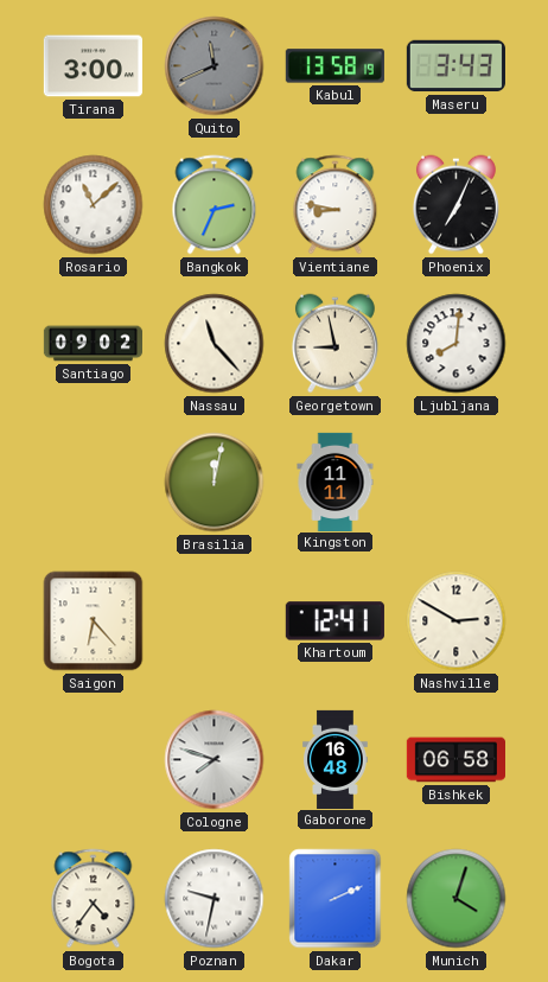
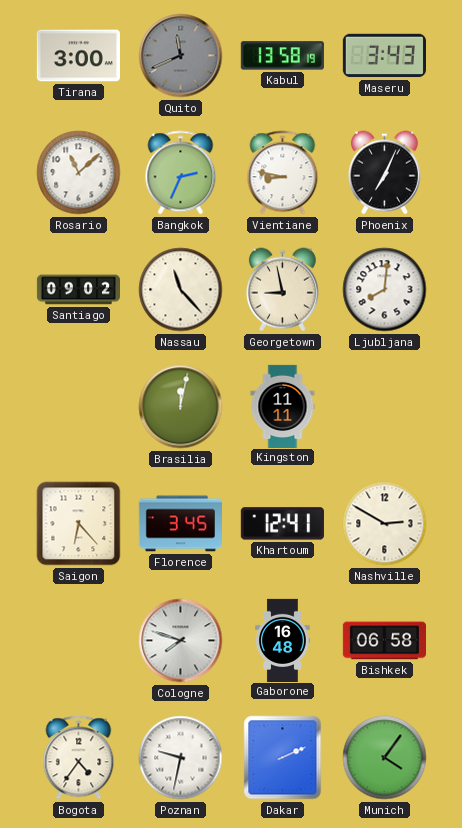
Florence: none -> 3:45
Munich: 4:03 -> 4:06
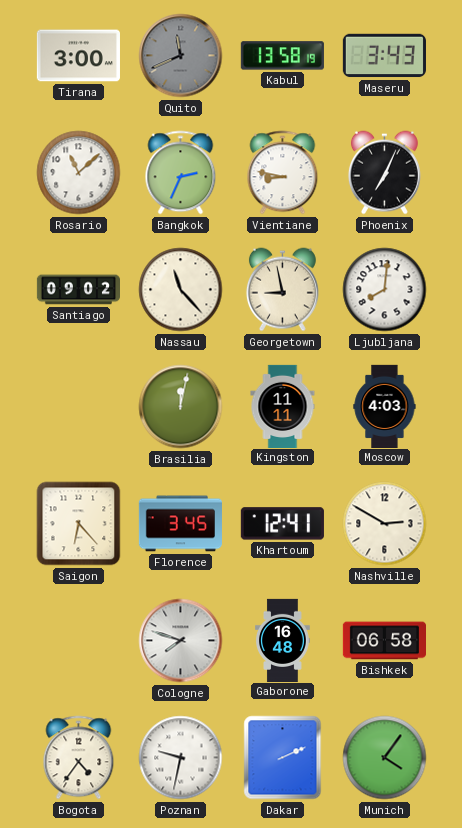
Moscow: none -> 4:03
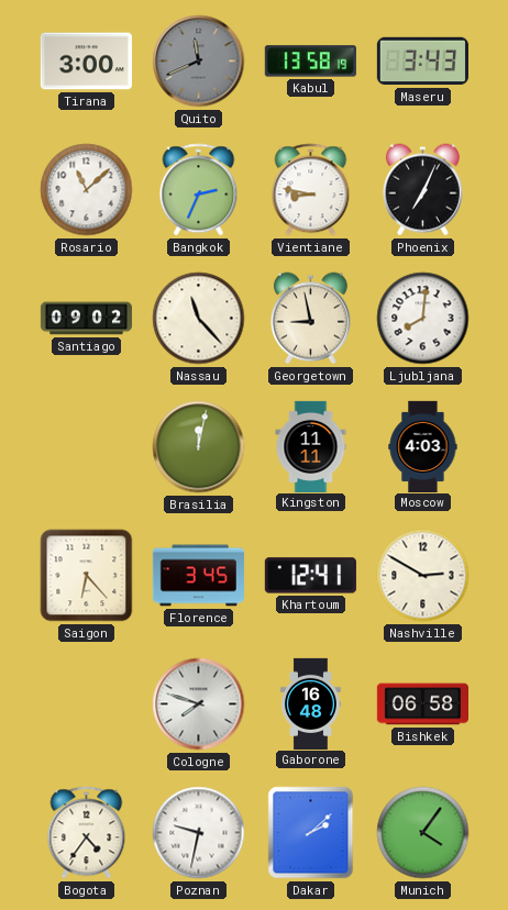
Dakar: 2:11 -> 2:08
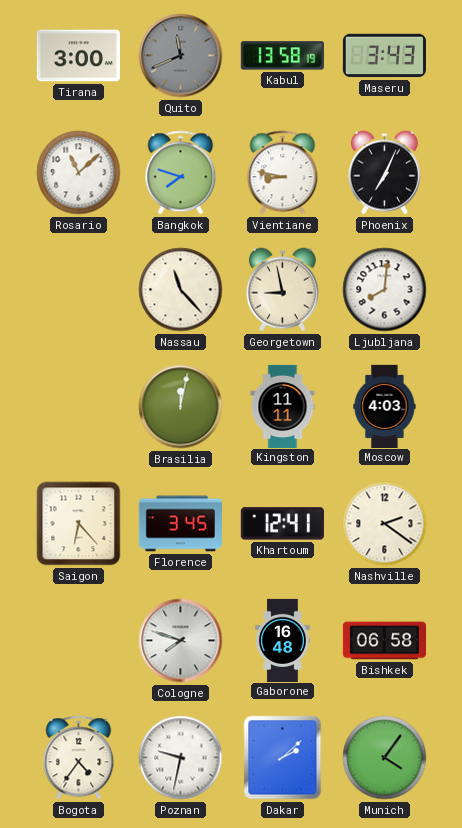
Bangkok: 2:34 -> 7:48
Santiago: 09:02 -> none
Nashville: 2:50 -> 2:21
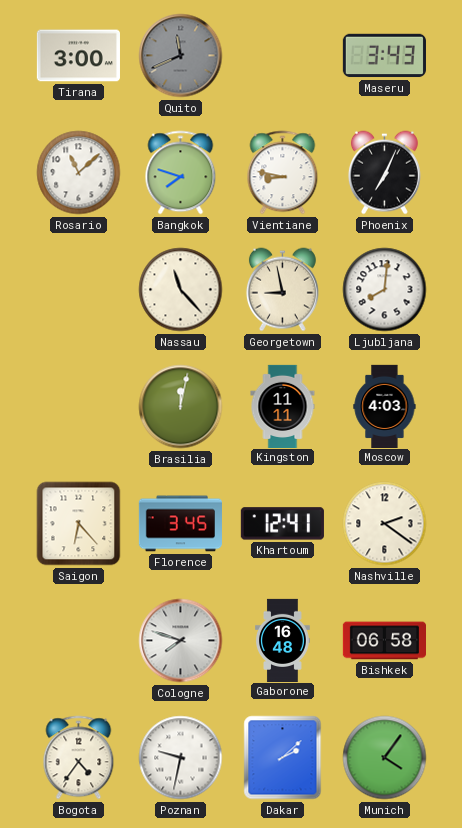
Kabul: 13:58 -> none
